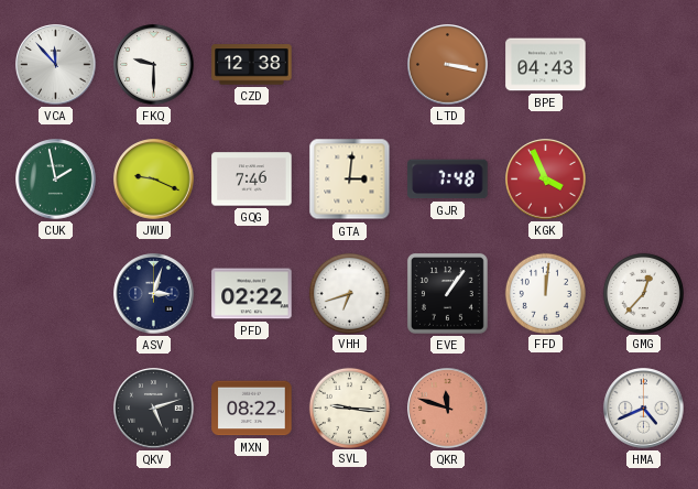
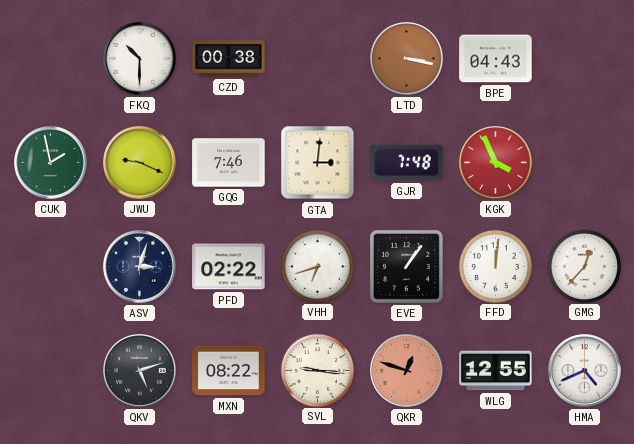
VCA: 11:53 -> none
FKQ: 9:30 -> 10:30
CZD: 12:38 -> 00:38
QKR: 11:48 -> 12:48
WLG: none -> 12:55
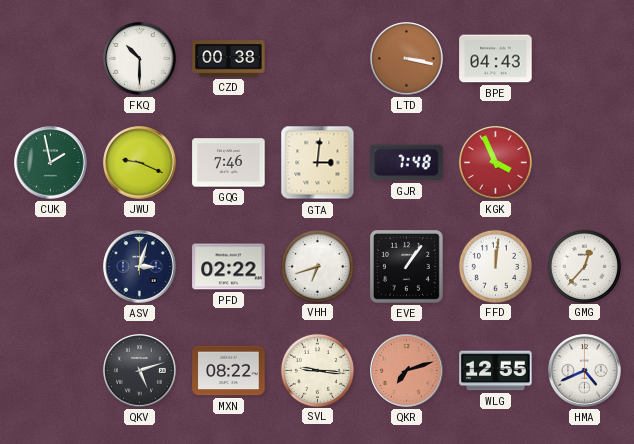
QKR: 12:48 -> 7:12
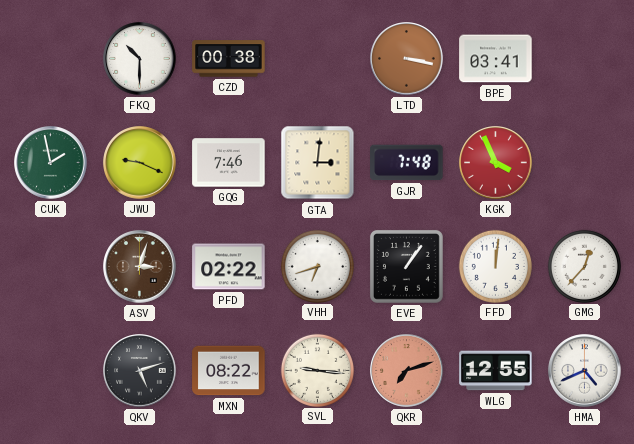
BPE: 04:43 -> 03:41
ASV dial: navy -> brown
